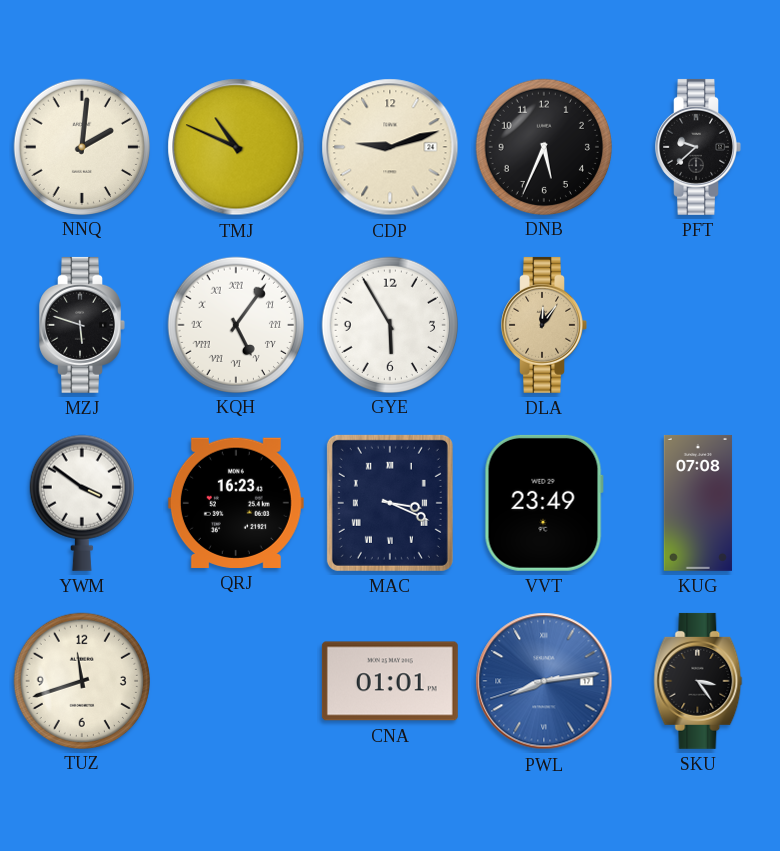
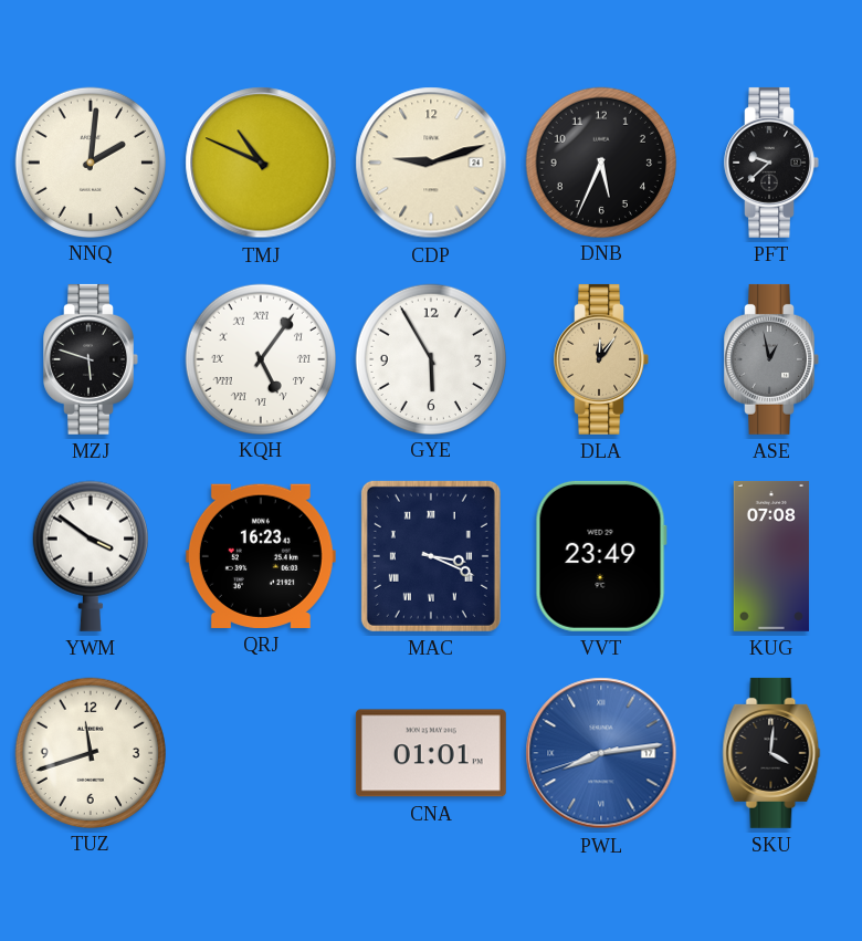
ASE: none -> 12:58
SKU: 3:24 -> 4:01
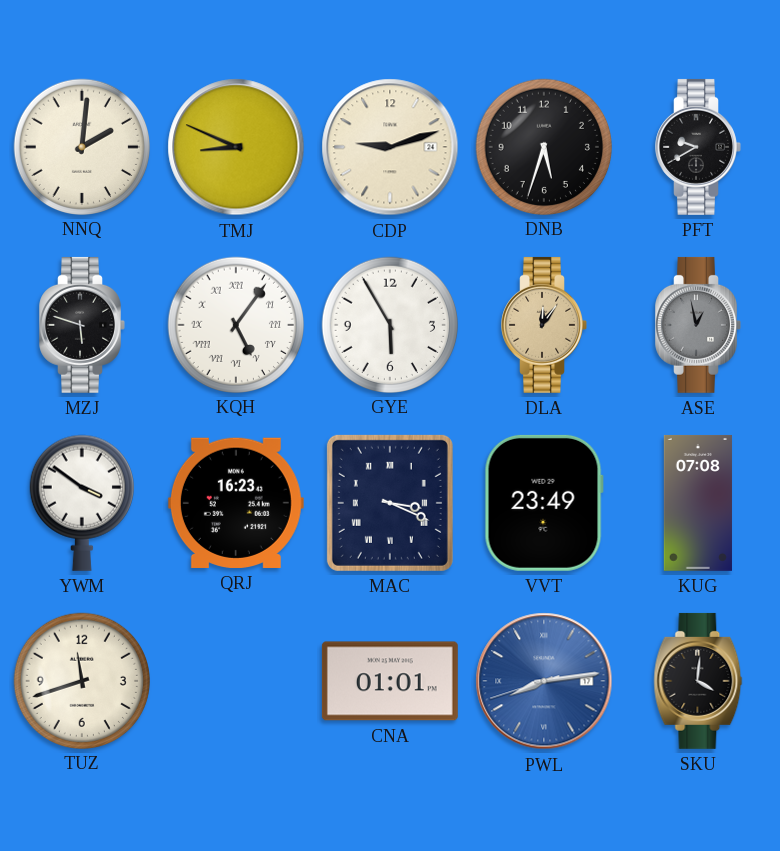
TMJ: 10:49 -> 8:49
DNB: 5:34 -> 5:33
PFT: 9:38 -> 9:40
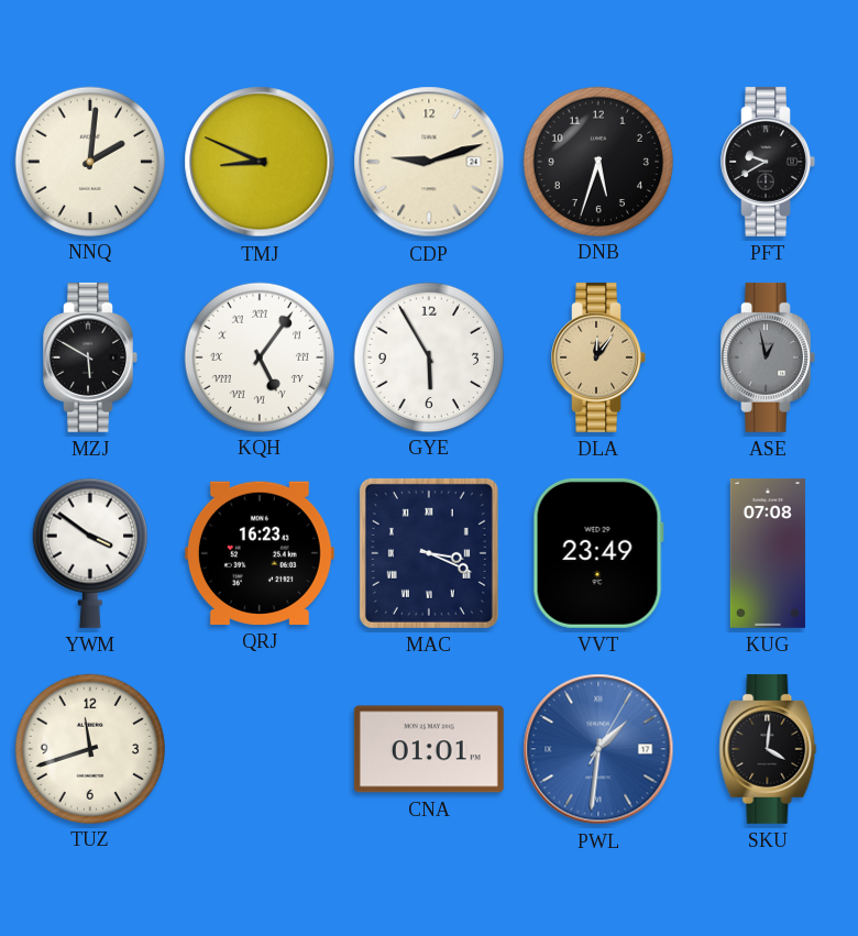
MZJ: 5:48 -> 5:50
PWL: 8:13 -> 1:31
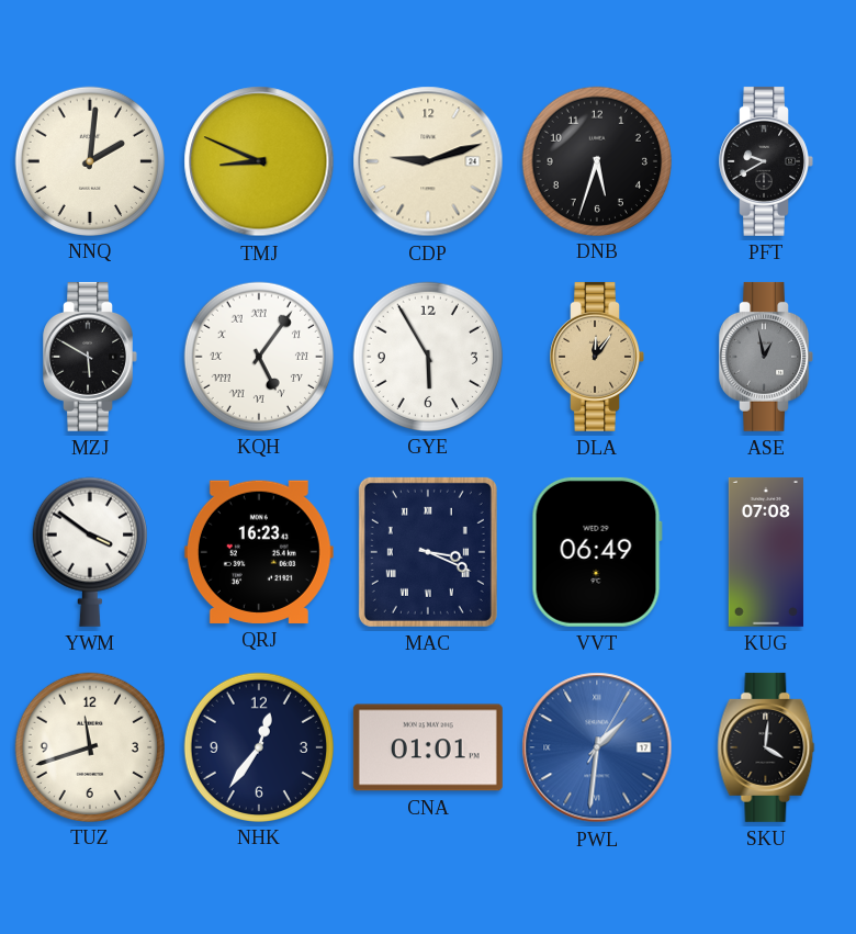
VVT: 23:49 -> 06:49
NHK: none -> 12:36
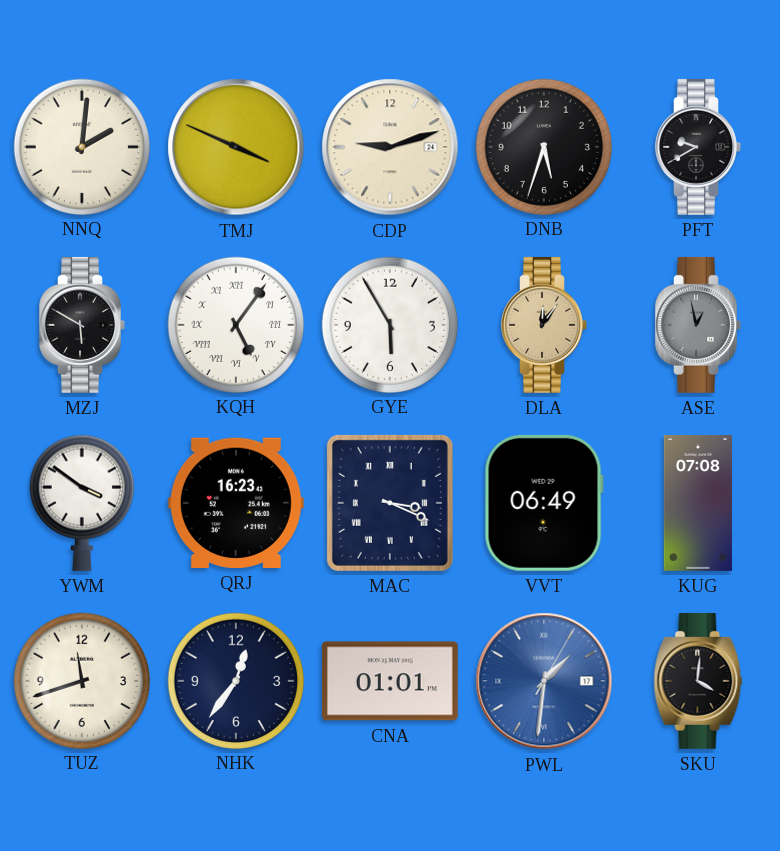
TMJ: 8:49 -> 3:49
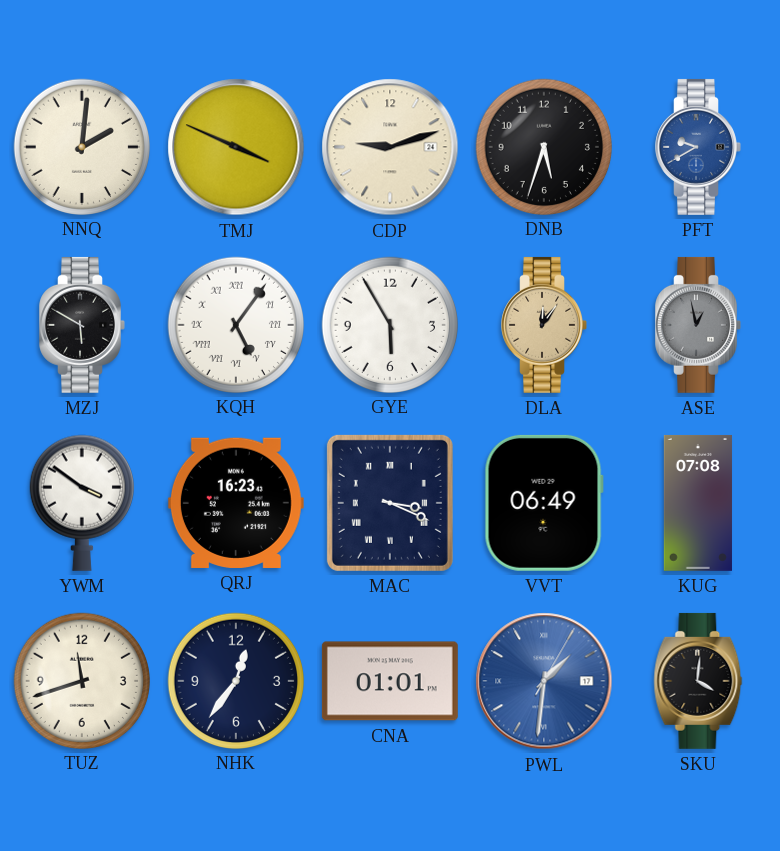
PFT dial: black -> blue
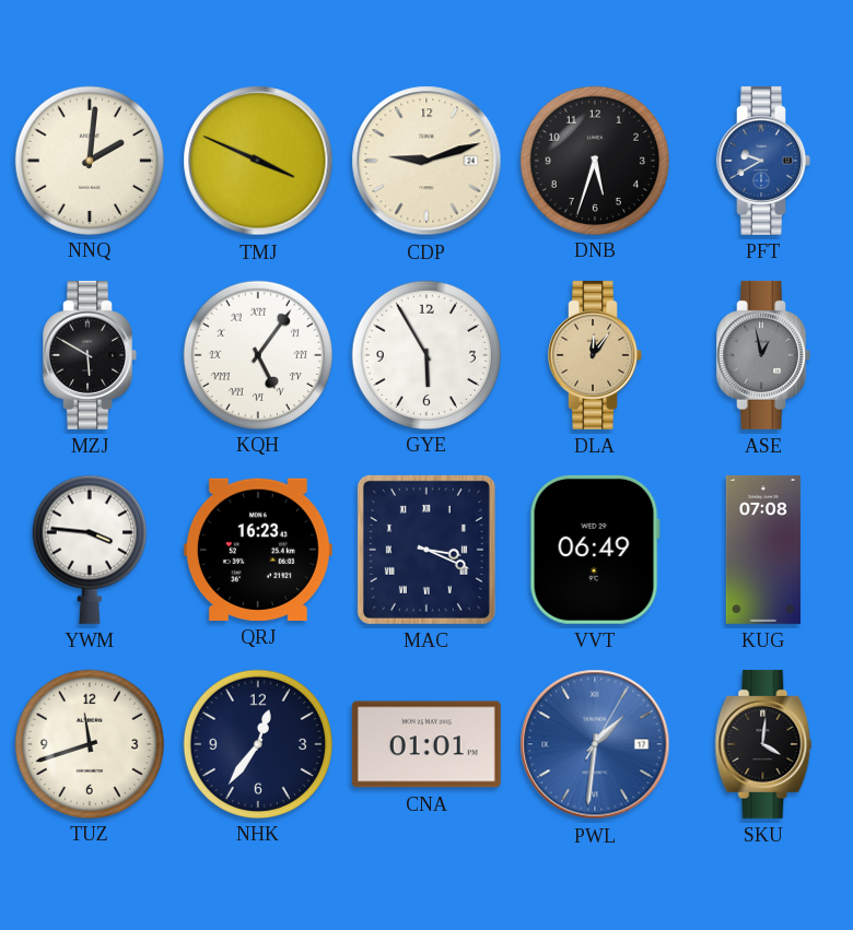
YWM: 3:51 -> 3:46
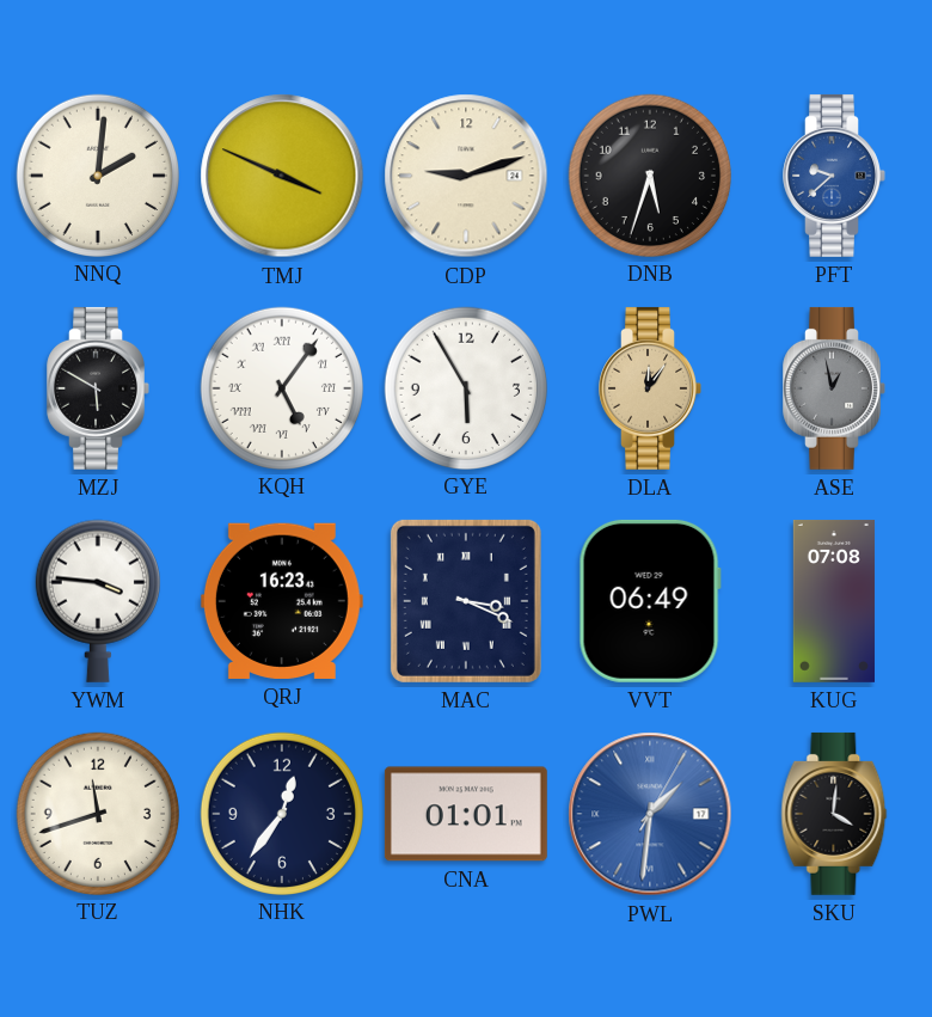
PFT: 9:40 -> 9:38
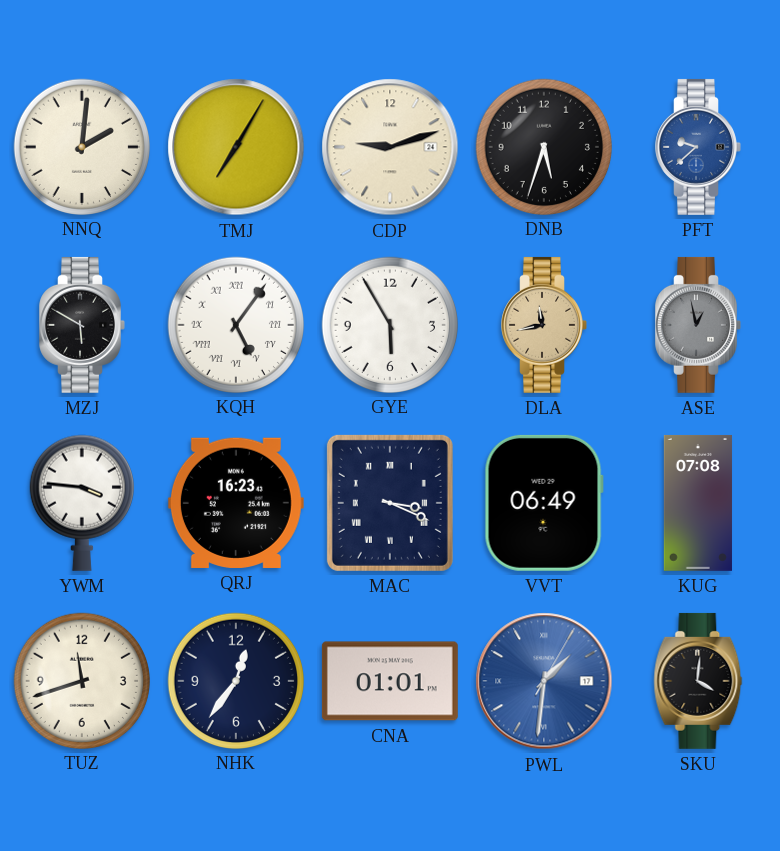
TMJ: 3:49 -> 7:05
DLA: 12:06 -> 11:43
